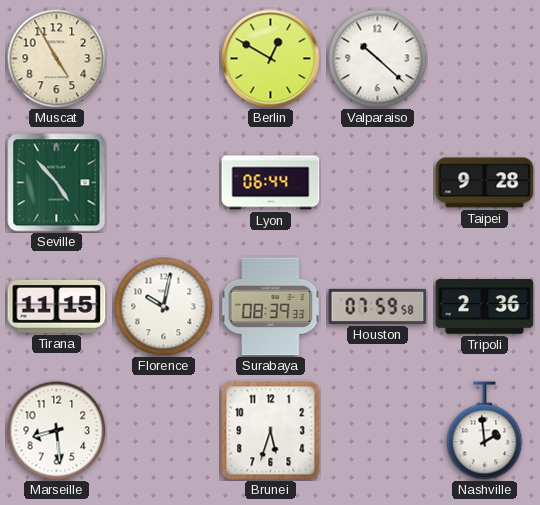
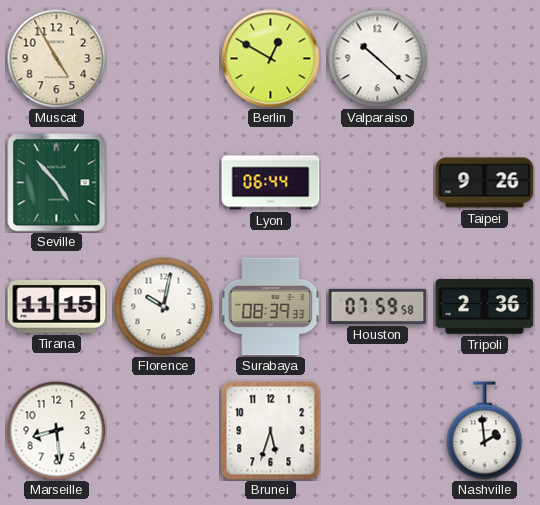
Taipei: 9:28 -> 9:26
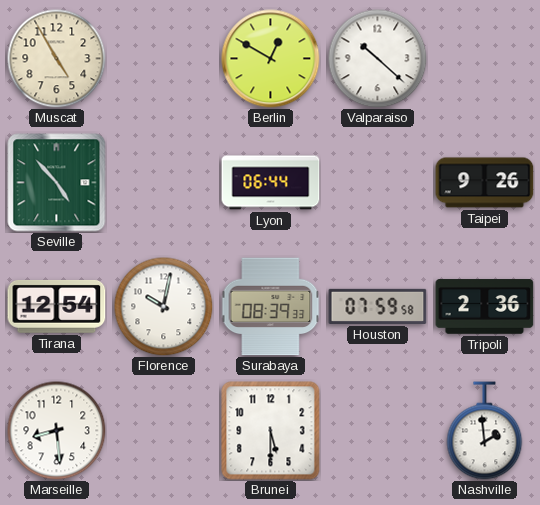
Tirana: 11:15 -> 12:54
Brunei: 5:33 -> 5:30
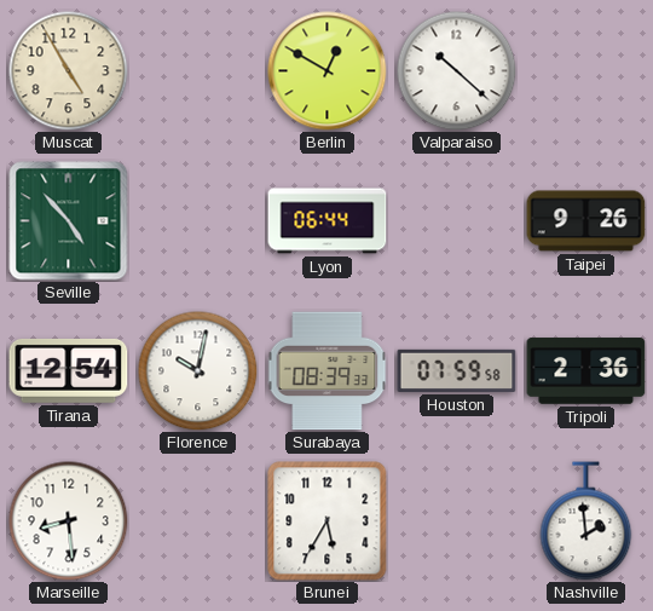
Brunei: 5:30 -> 5:35
